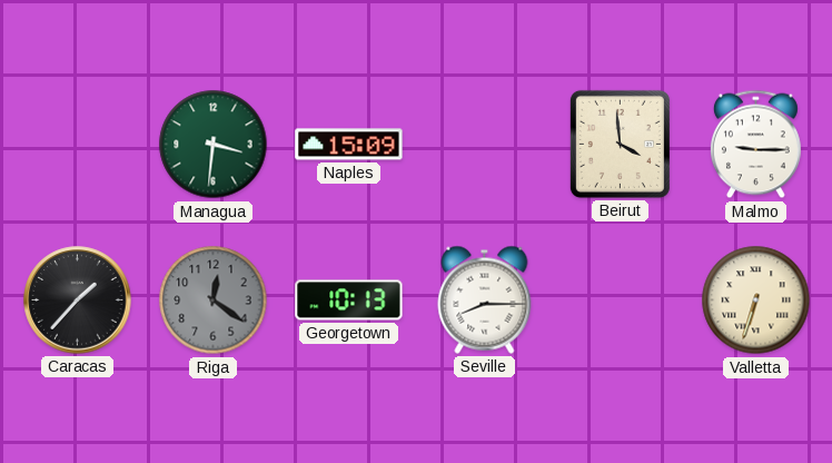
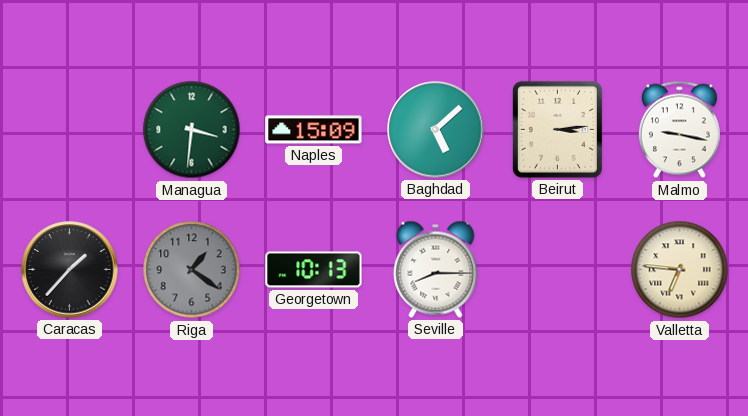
Baghdad: none -> 5:08
Beirut: 3:59 -> 3:14
Malmo: 9:15 -> 9:17
Riga: 12:21 -> 1:21
Valletta: 6:33 -> 6:46
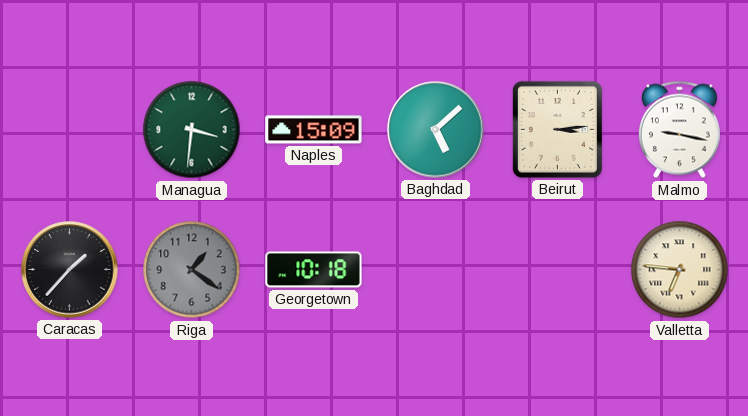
Georgetown: 10:13 -> 10:18
Seville: 8:15 -> none
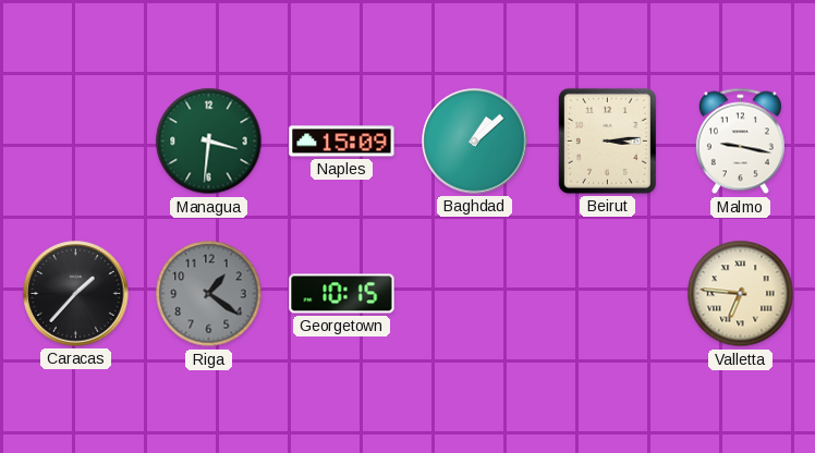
Baghdad: 5:08 -> 1:08
Georgetown: 10:18 -> 10:15
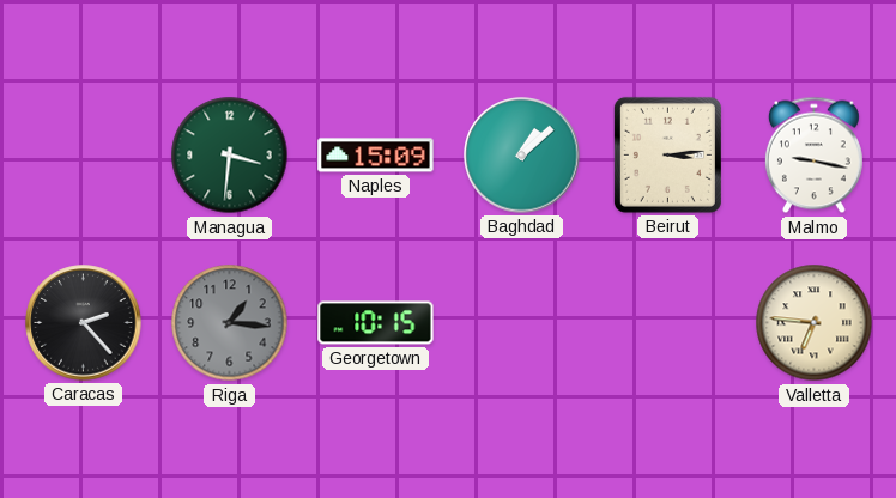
Caracas: 1:37 -> 2:23
Riga: 1:21 -> 1:16
